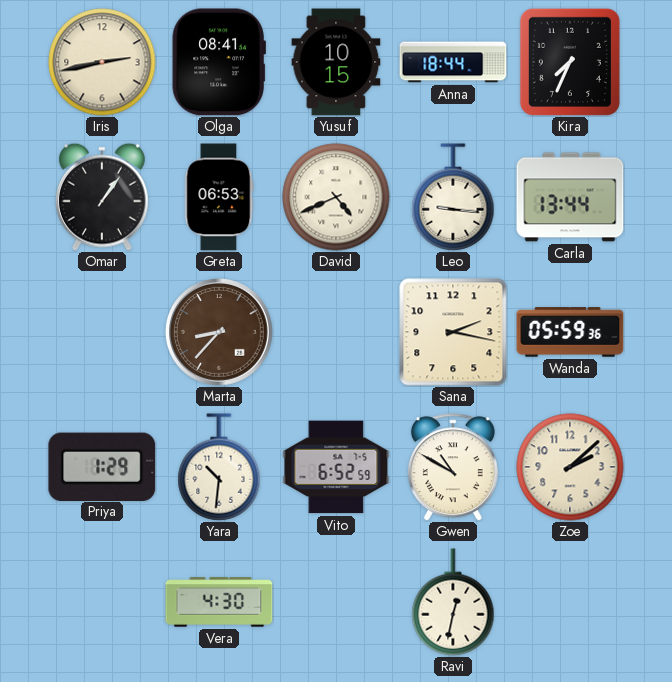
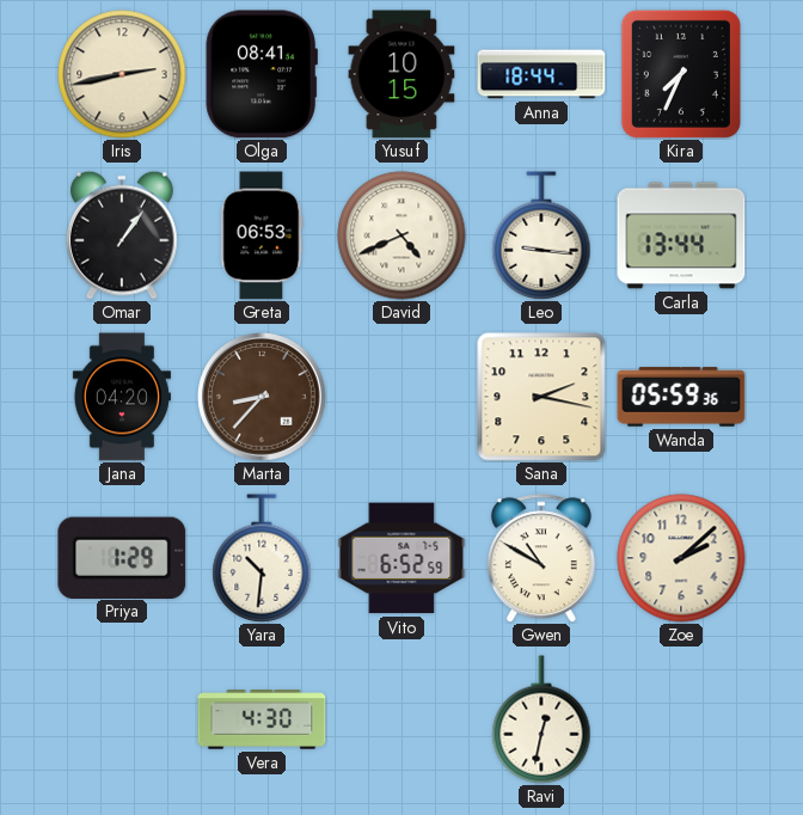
Jana: none -> 04:20
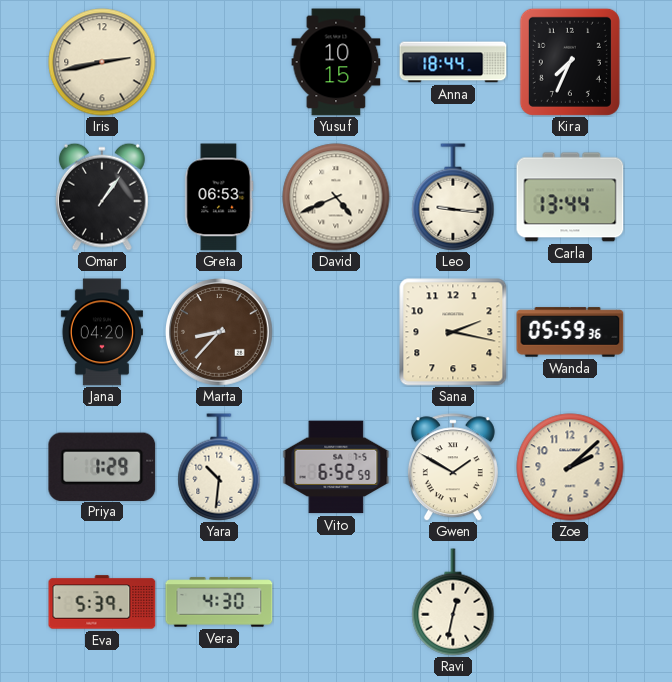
Olga: 08:41 -> none
Gwen: 10:50 -> 1:50
Eva: none -> 5:39
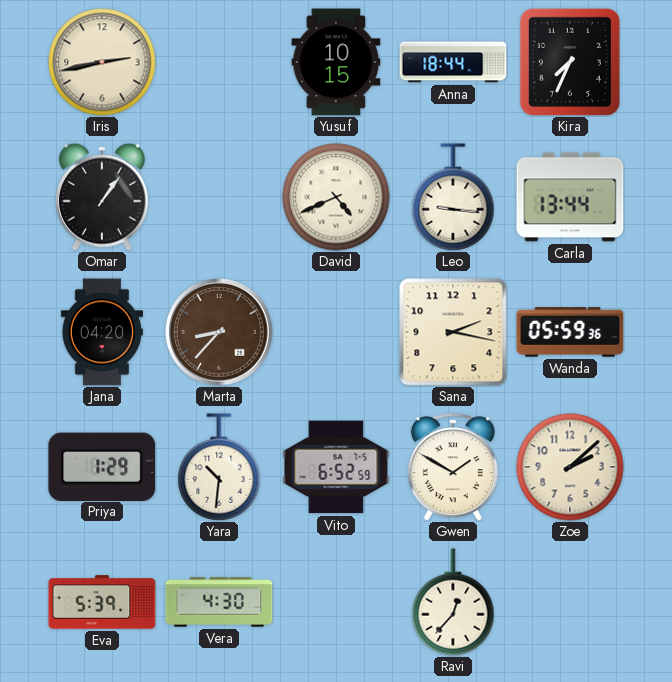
Greta: 06:53 -> none
Ravi: 12:32 -> 12:37
